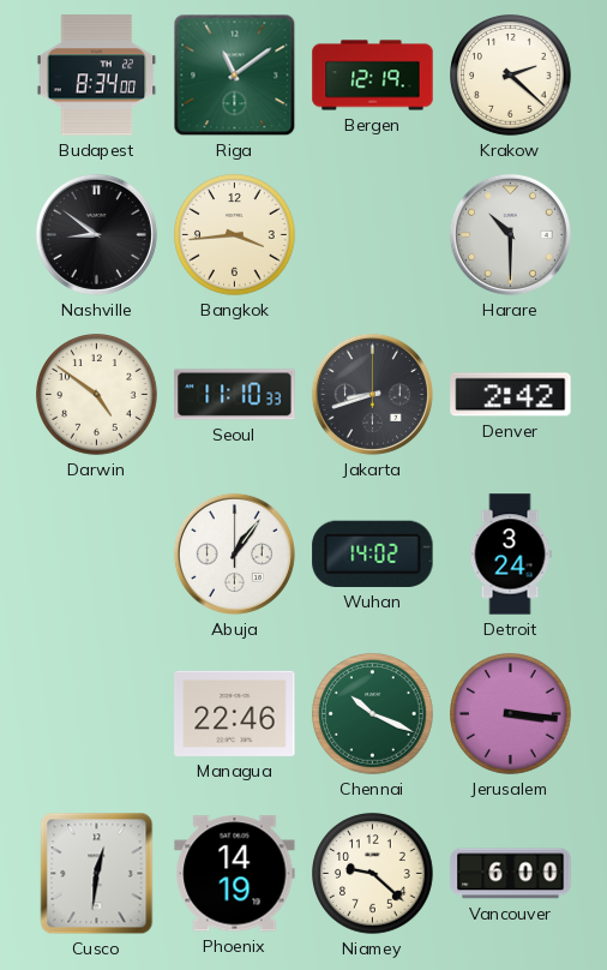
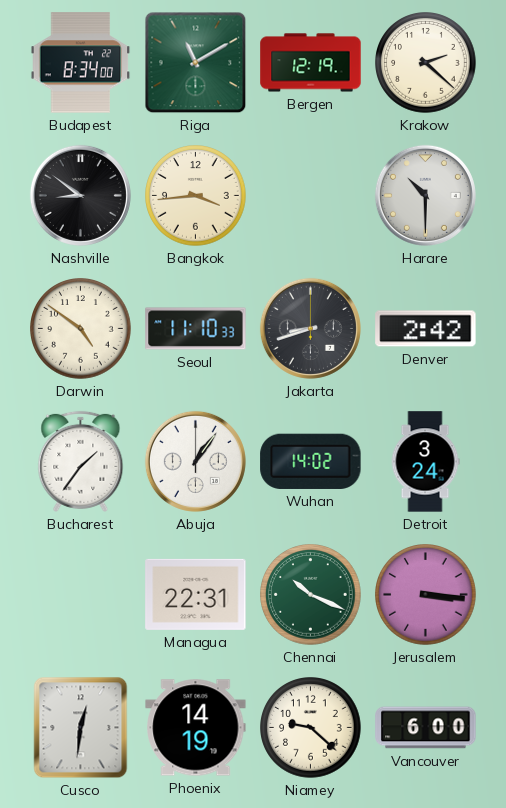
Riga: 11:09 -> 11:10
Bucharest: none -> 1:36
Managua: 22:46 -> 22:31
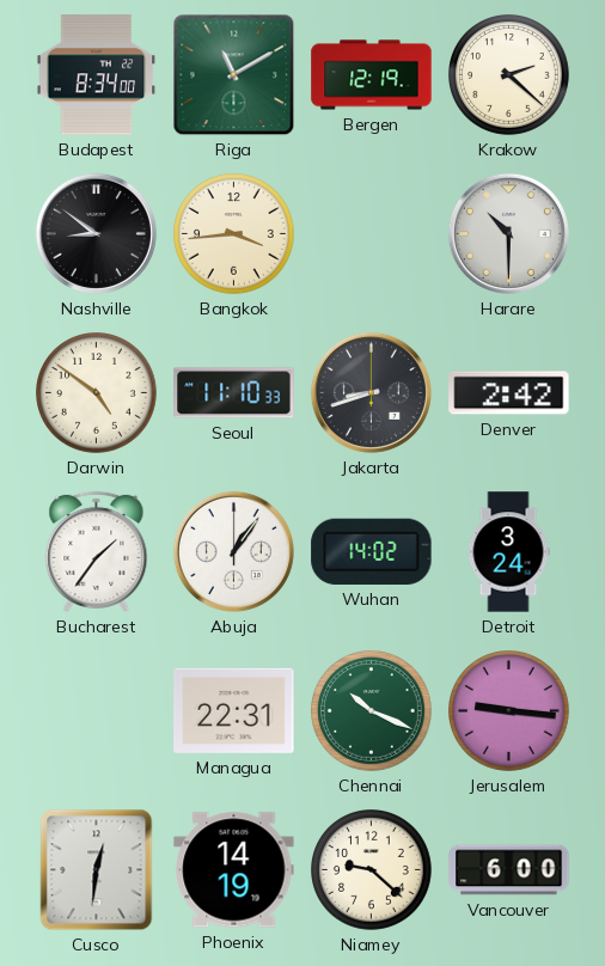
Jerusalem: 3:16 -> 9:16
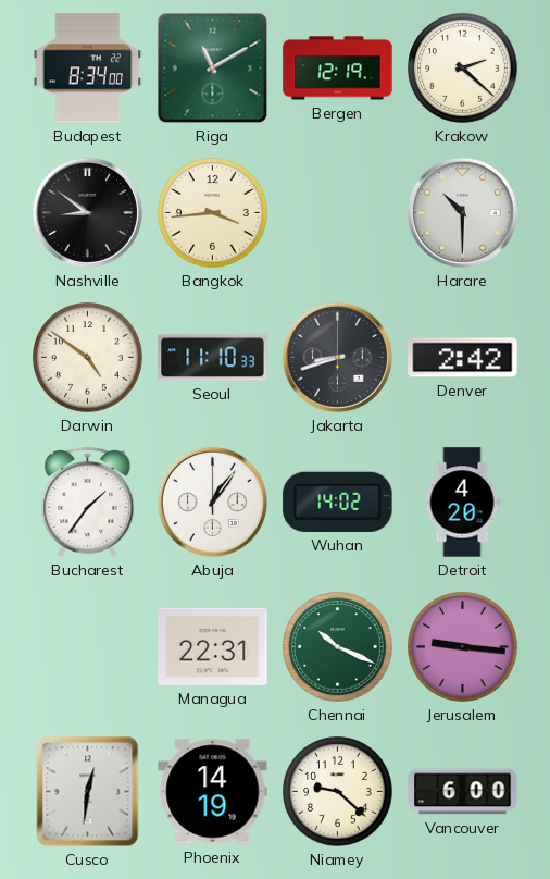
Detroit: 3:24 -> 4:20
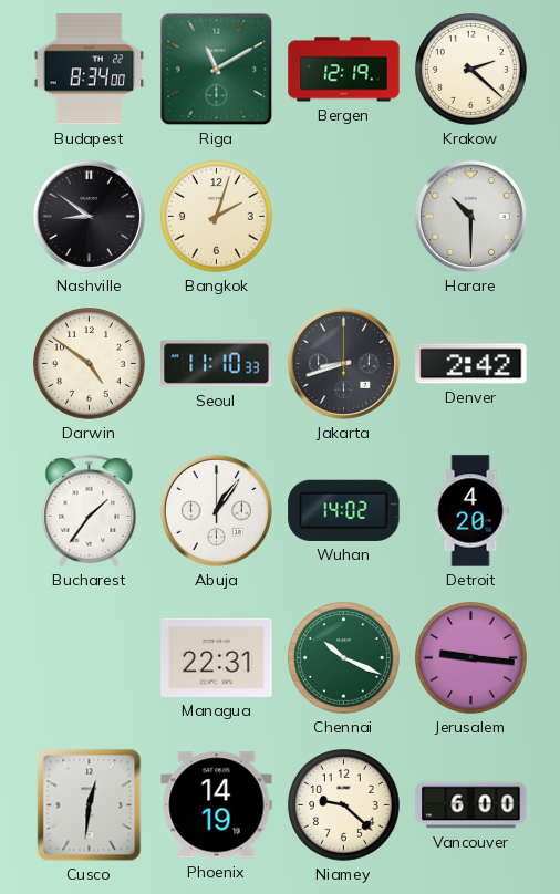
Bangkok: 3:44 -> 2:03
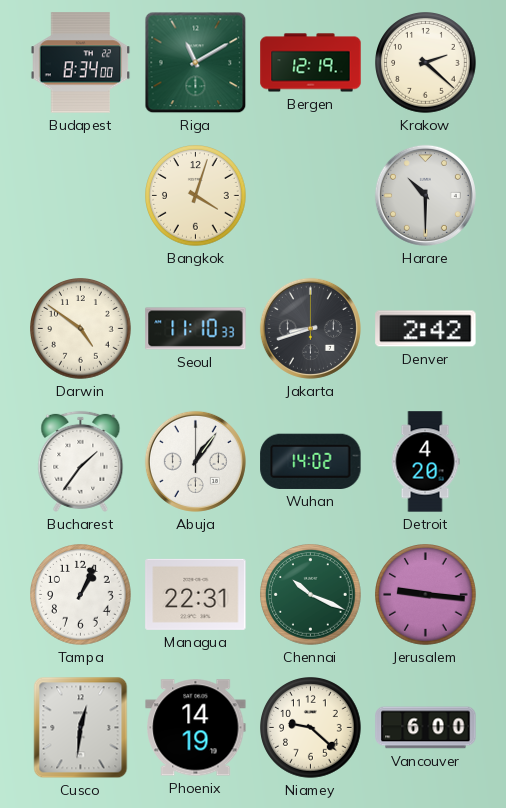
Nashville: 8:51 -> none
Bangkok: 2:03 -> 4:03
Tampa: none -> 1:04
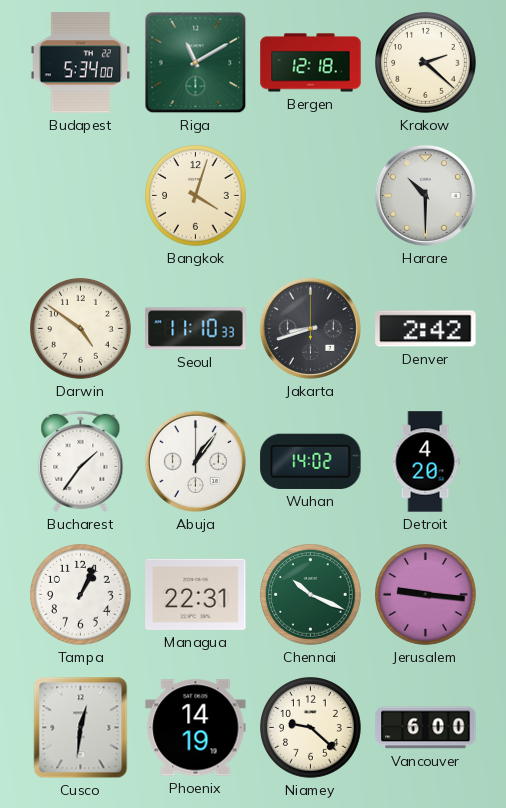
Budapest: 8:34 -> 5:34
Bergen: 12:19 -> 12:18
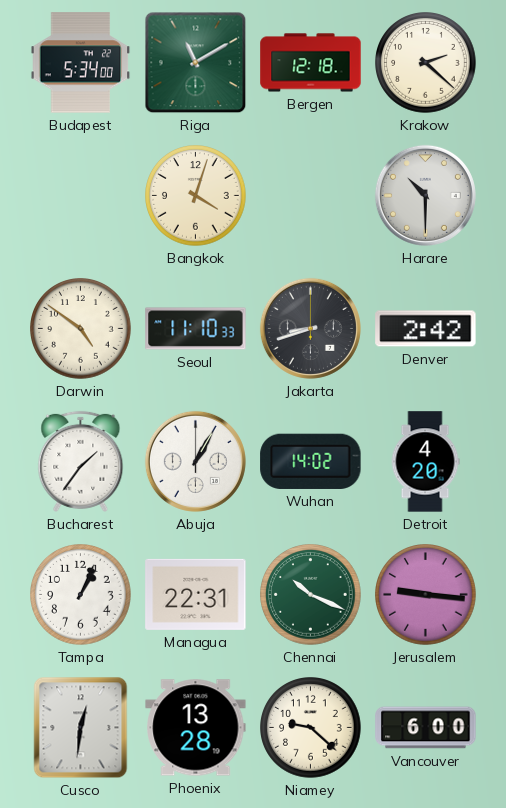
Abuja: 1:06 -> 1:05
Phoenix: 14:19 -> 13:28
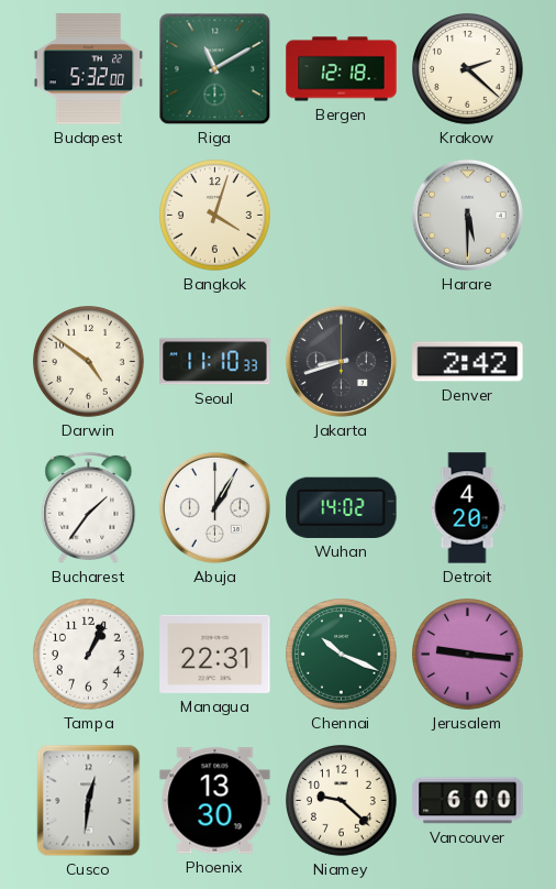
Budapest: 5:34 -> 5:32
Harare: 10:30 -> 5:30
Phoenix: 13:28 -> 13:30
